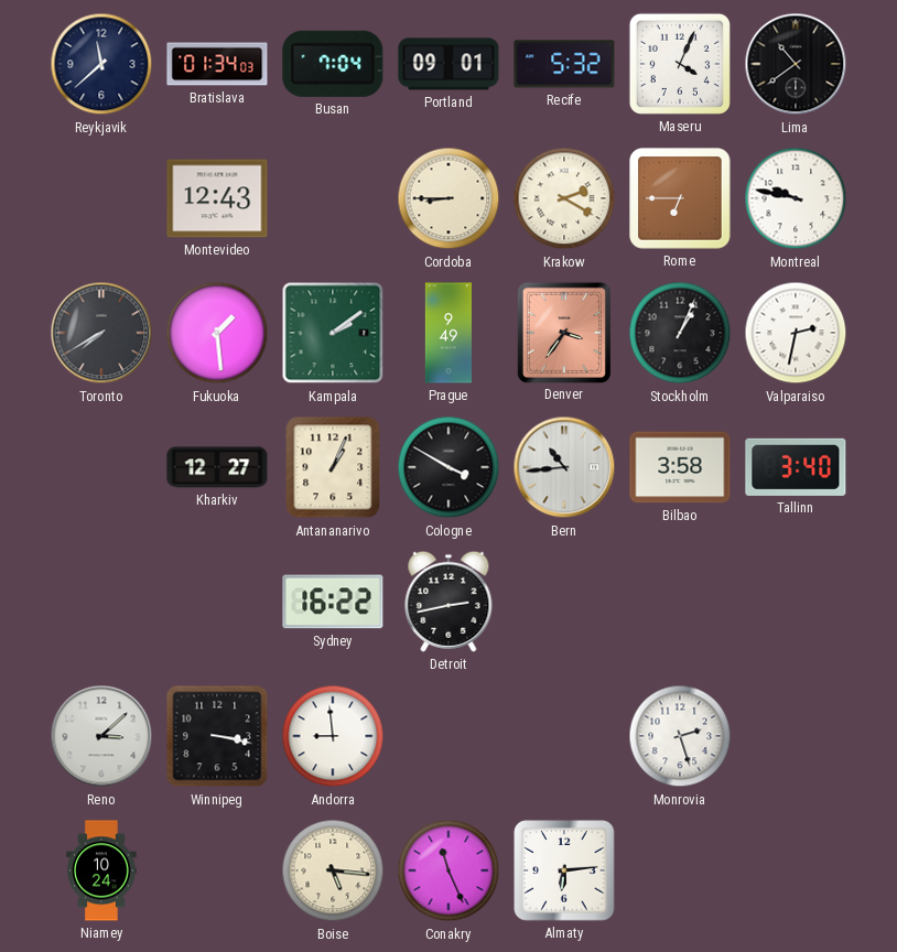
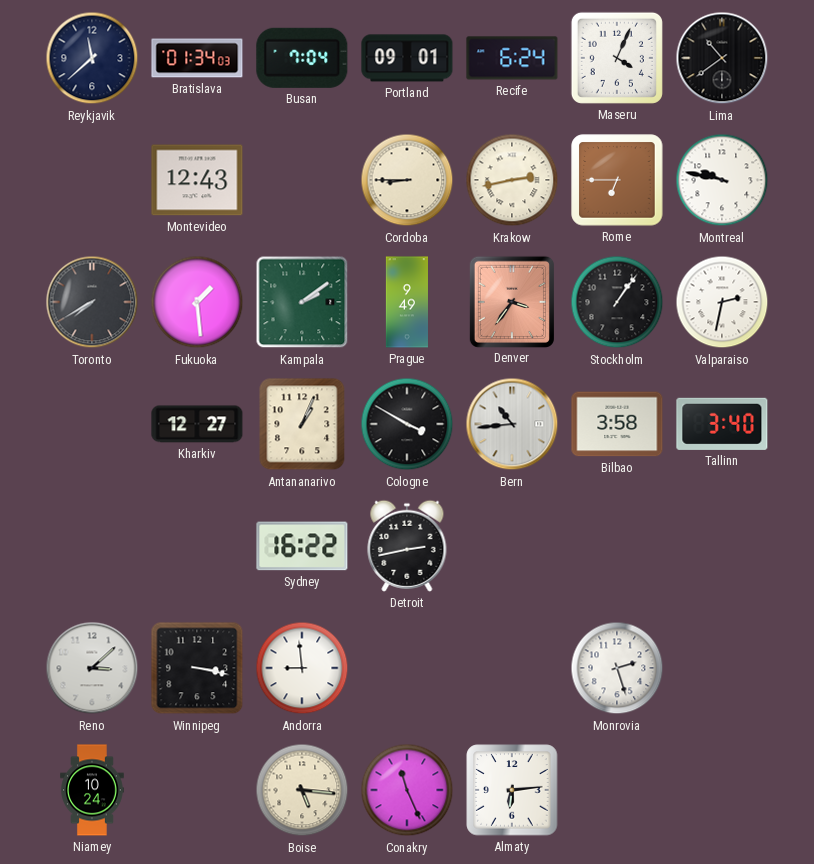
Recife: 5:32 -> 6:24
Krakow: 2:20 -> 2:43
Stockholm: 1:04 -> 1:06
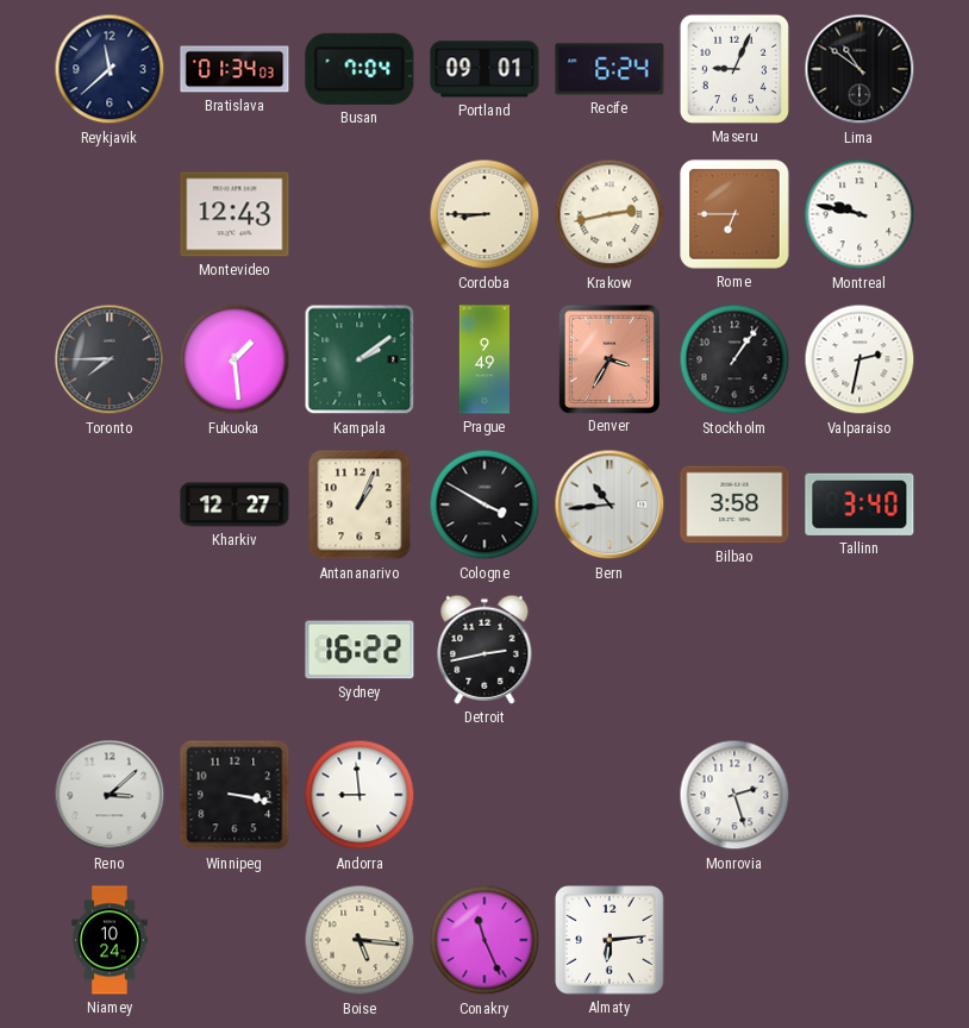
Maseru: 4:04 -> 9:04
Lima: 10:39 -> 10:51
Toronto: 7:40 -> 7:45
Denver: 3:36 -> 3:35
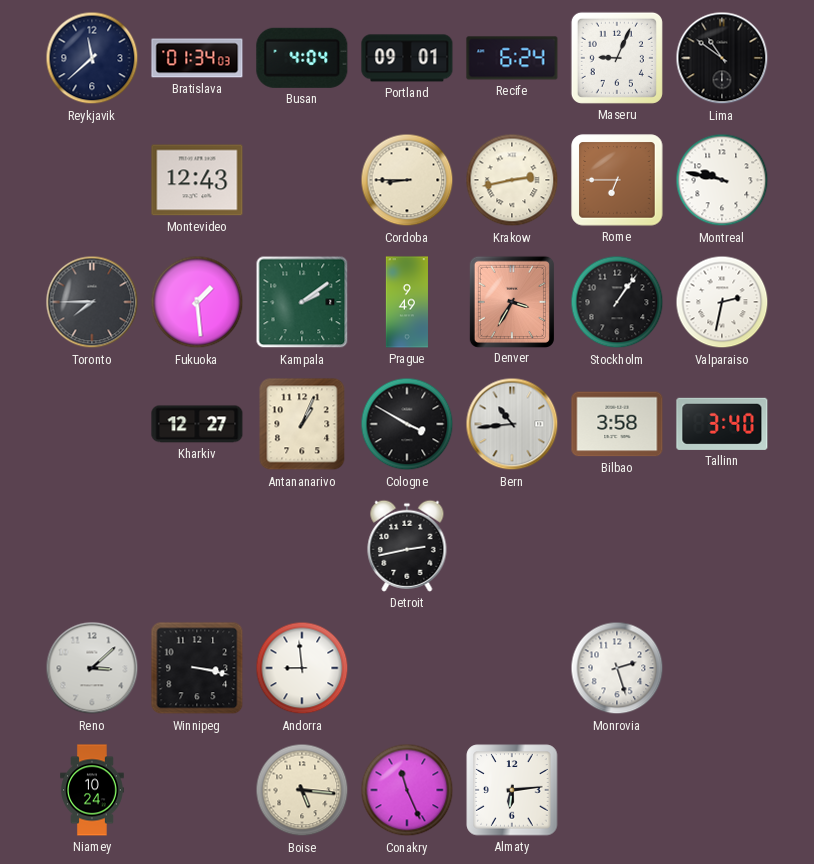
Busan: 7:04 -> 4:04
Sydney: 16:22 -> none
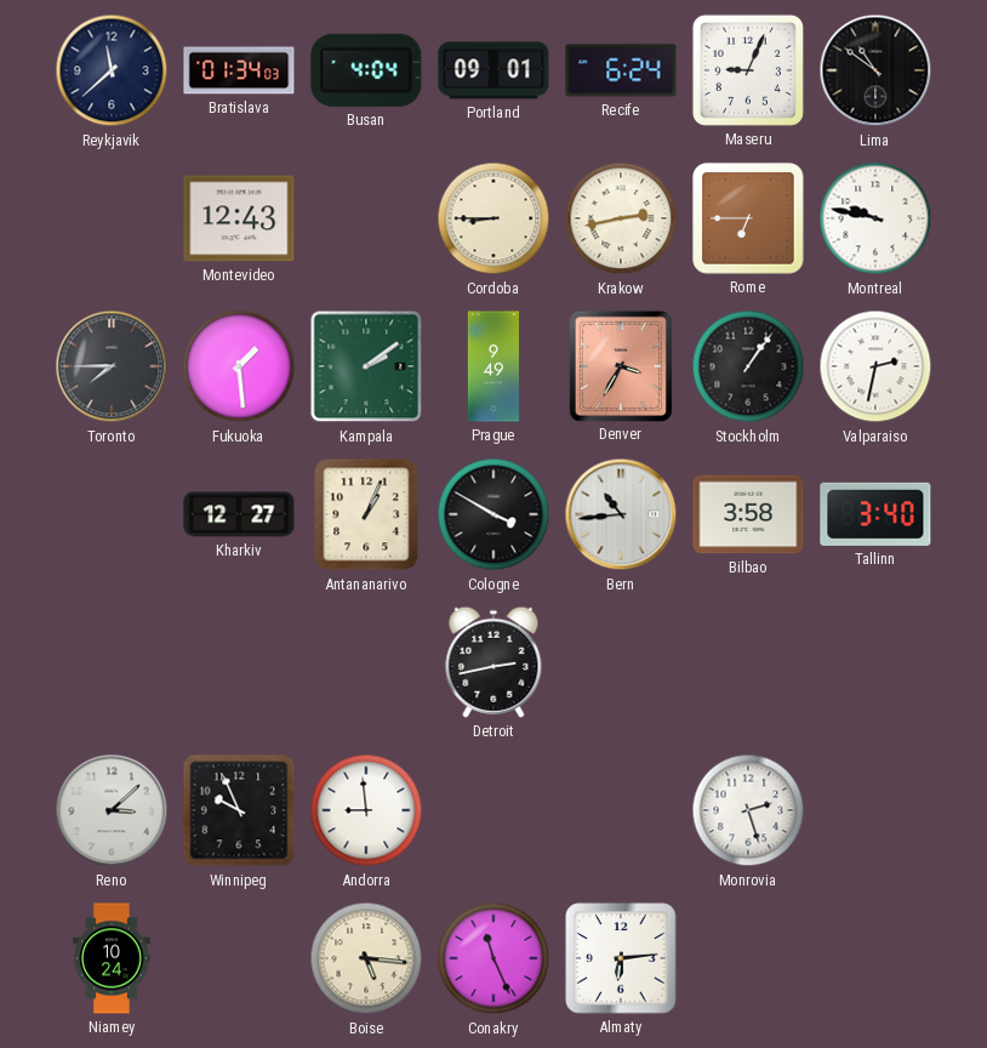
Winnipeg: 3:17 -> 9:56
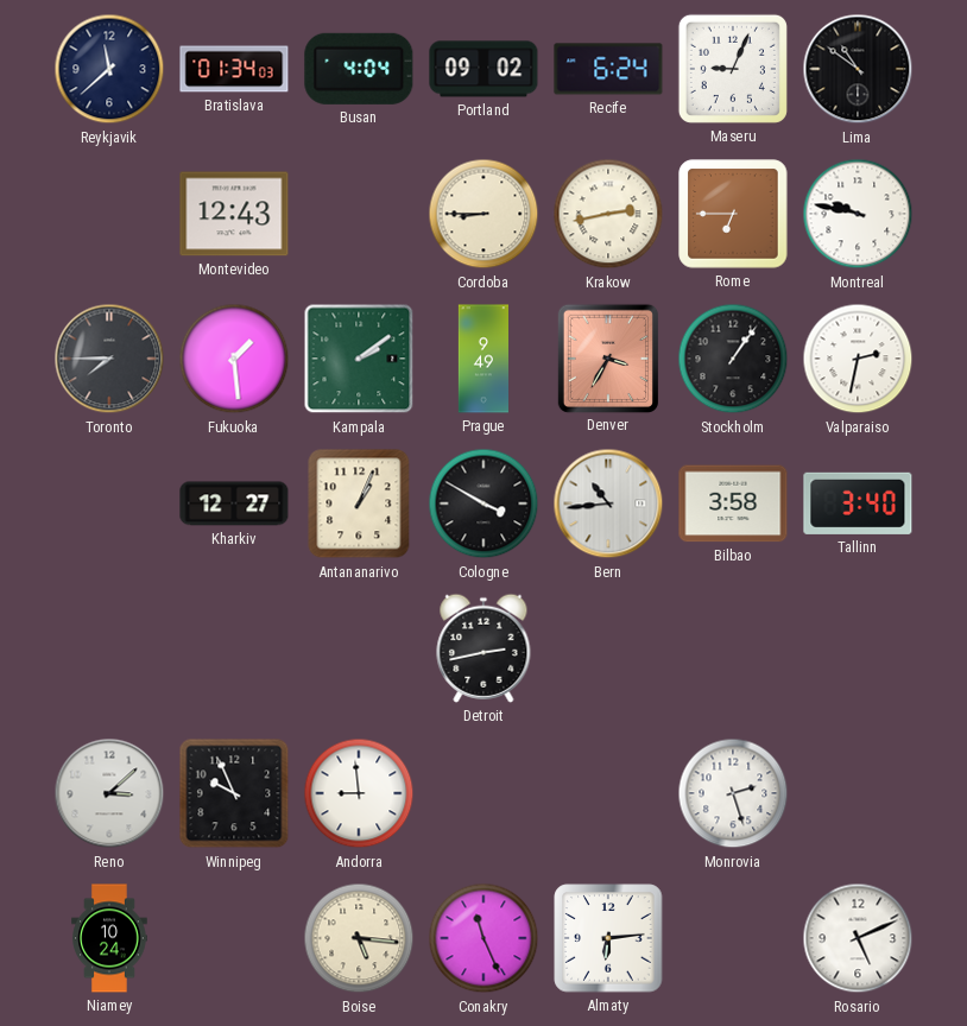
Portland: 09:01 -> 09:02
Rosario: none -> 5:11
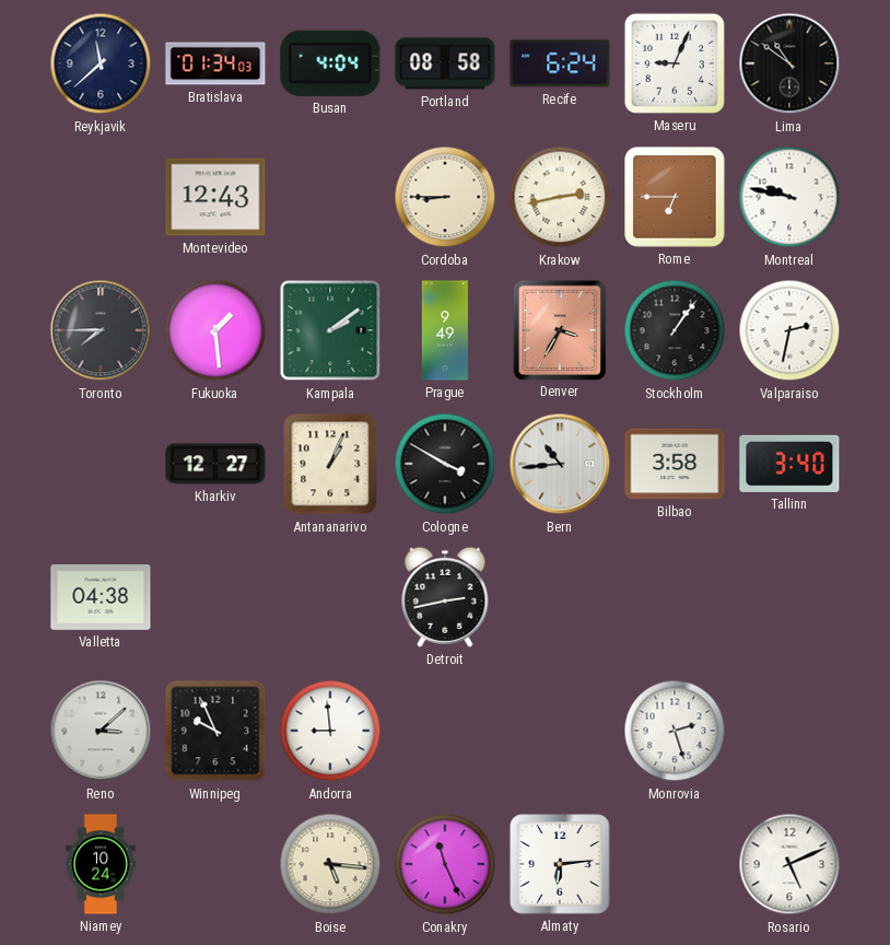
Portland: 09:02 -> 08:58
Valletta: none -> 04:38
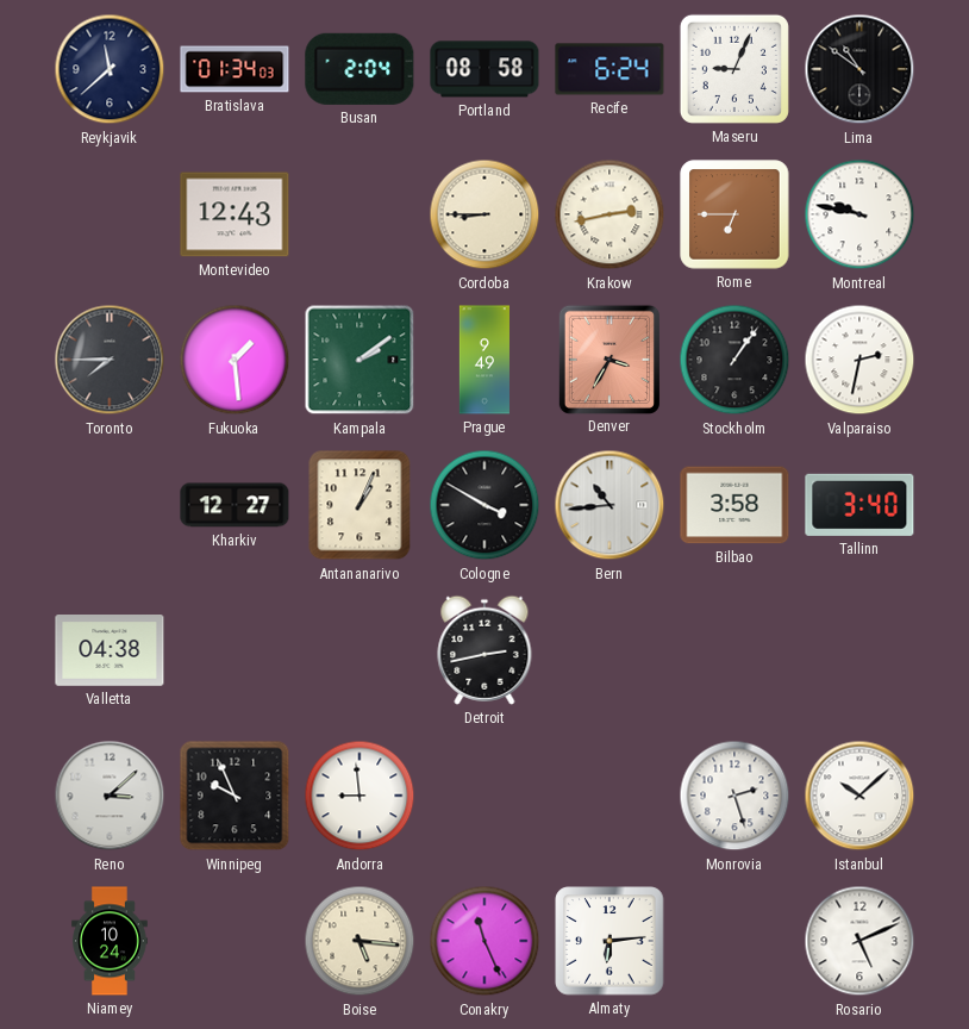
Busan: 4:04 -> 2:04
Istanbul: none -> 10:08
